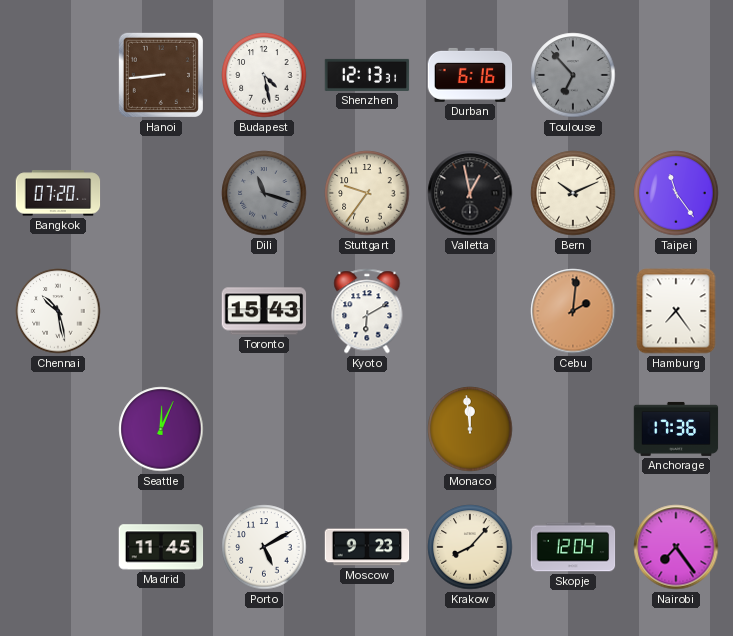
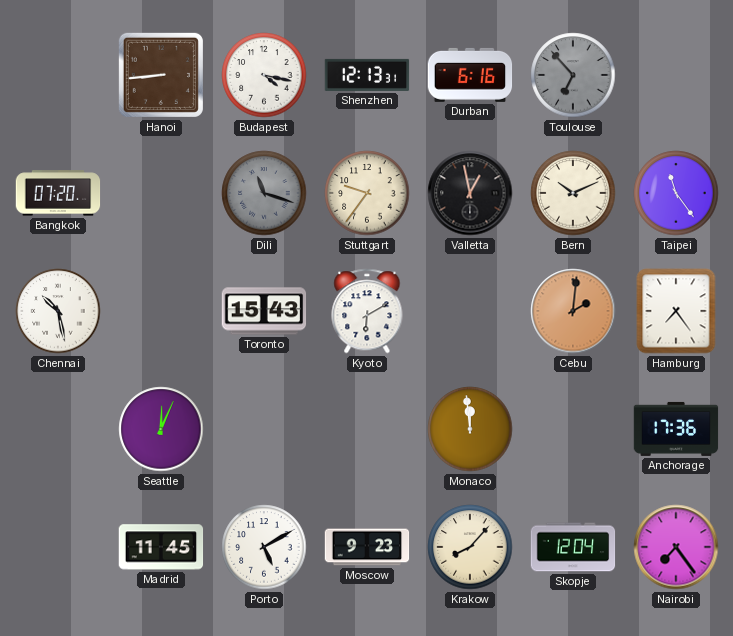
Budapest: 4:28 -> 4:17
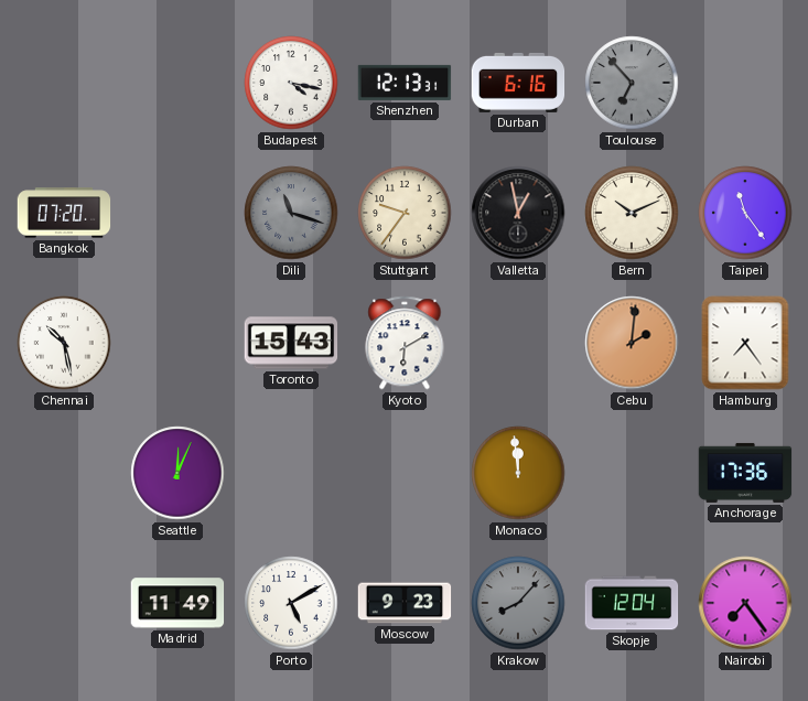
Hanoi: 8:44 -> none
Madrid: 11:45 -> 11:49
Krakow dial: cream -> grey
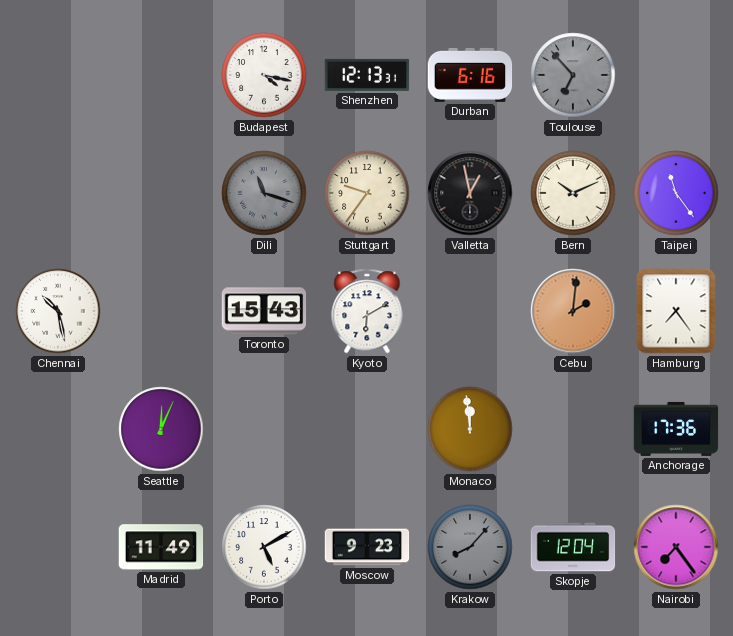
Bangkok: 07:20 -> none
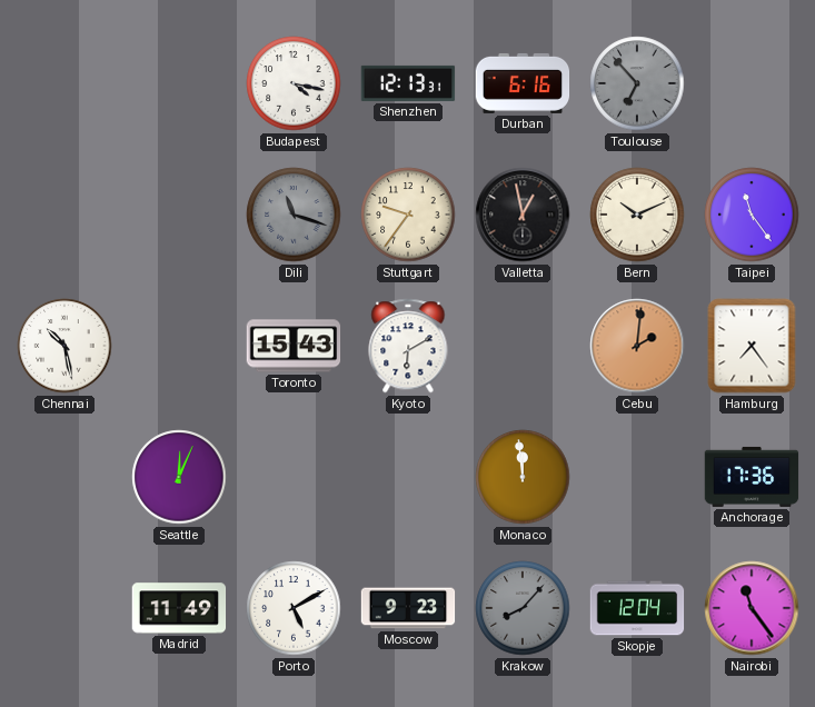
Nairobi: 7:24 -> 11:24
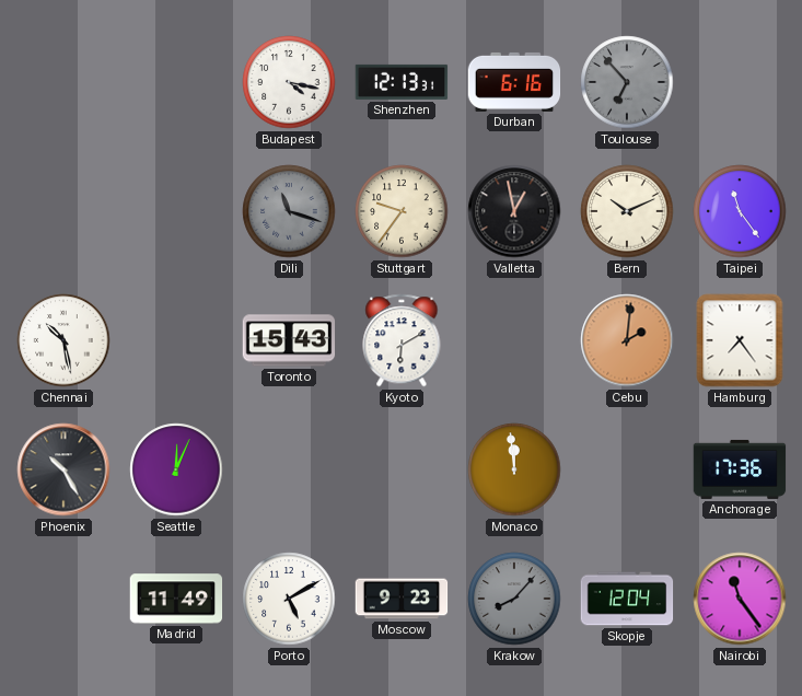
Phoenix: none -> 10:25
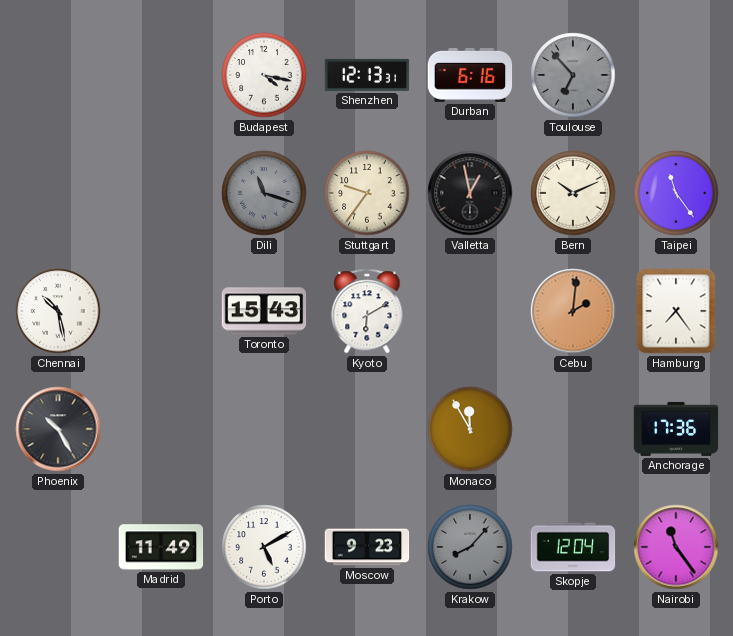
Seattle: 12:04 -> none
Monaco: 11:59 -> 11:55
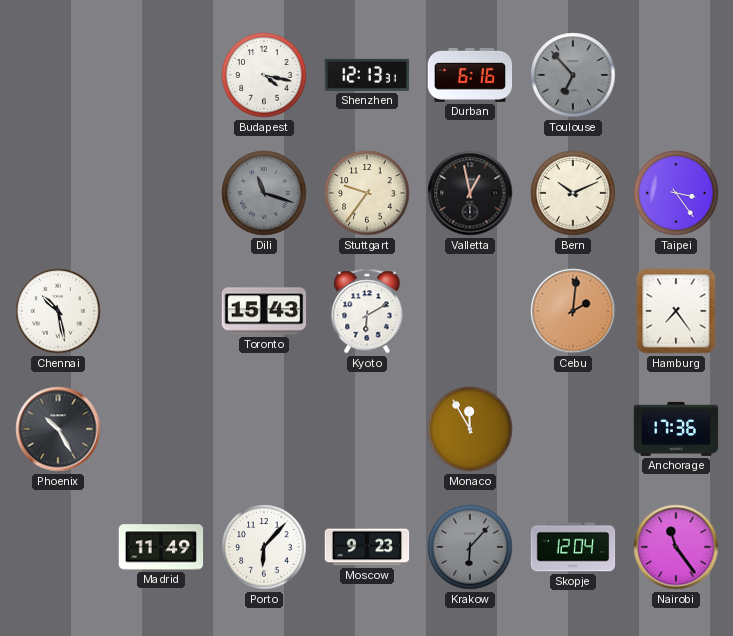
Taipei: 11:24 -> 3:24
Porto: 5:10 -> 6:07
Krakow: 8:07 -> 6:07
